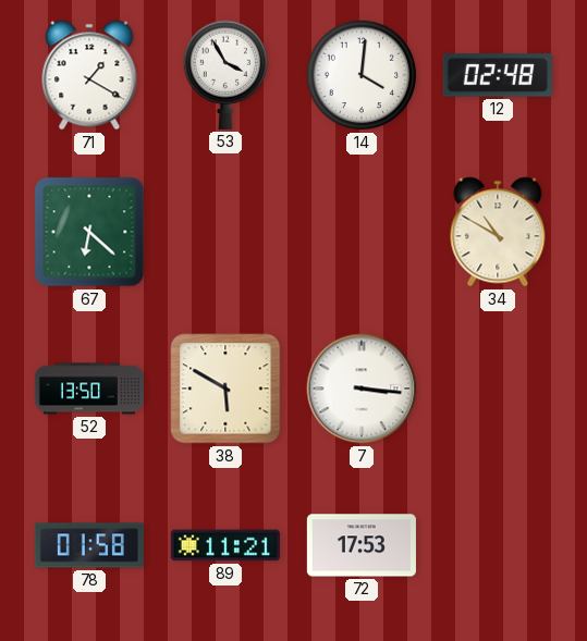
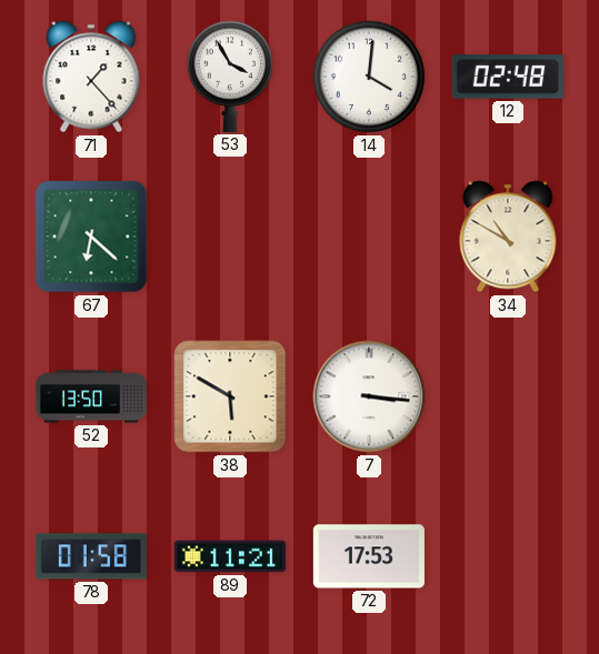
71: 1:20 -> 1:23
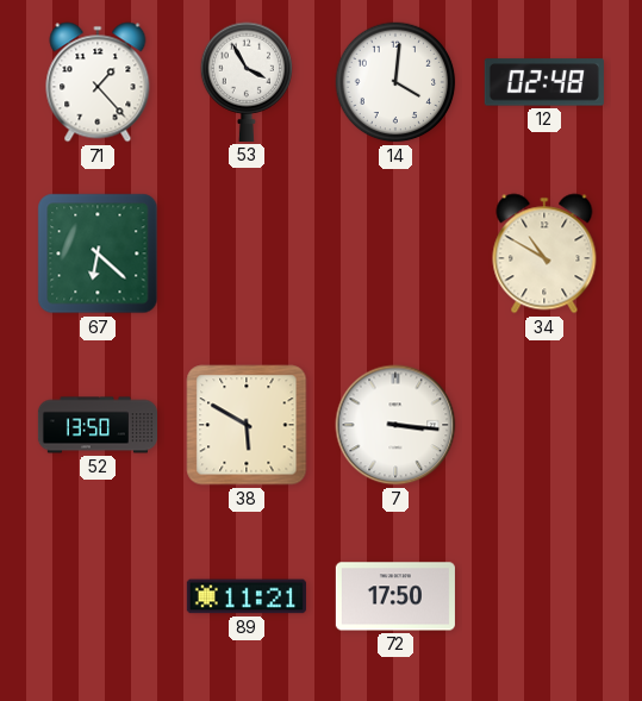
78: 01:58 -> none
72: 17:53 -> 17:50
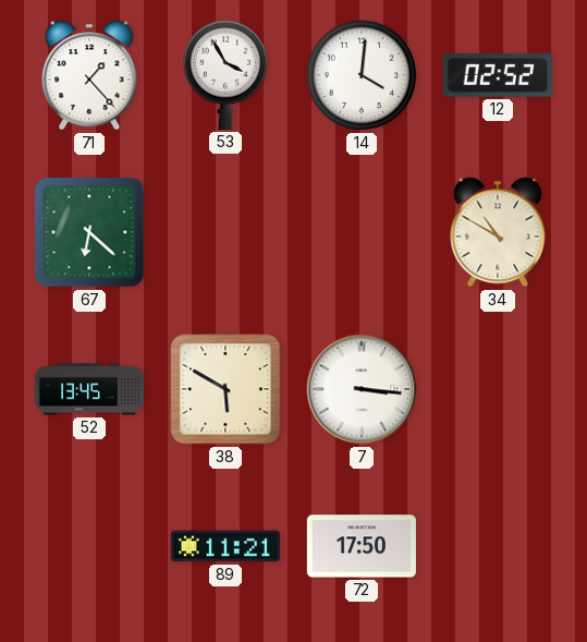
12: 02:48 -> 02:52
52: 13:50 -> 13:45
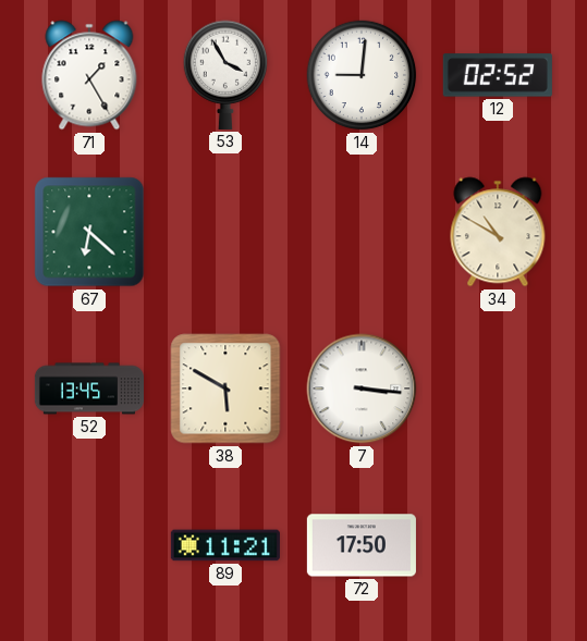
71: 1:23 -> 1:25
14: 4:01 -> 9:01
